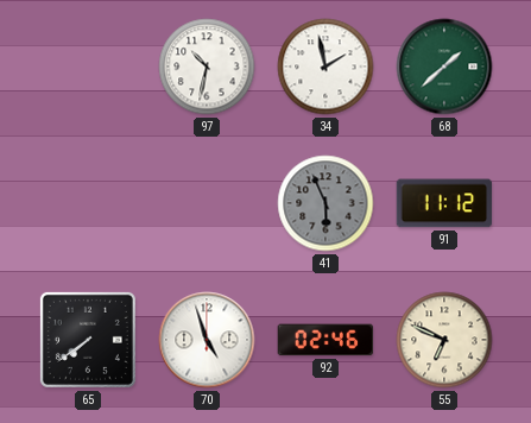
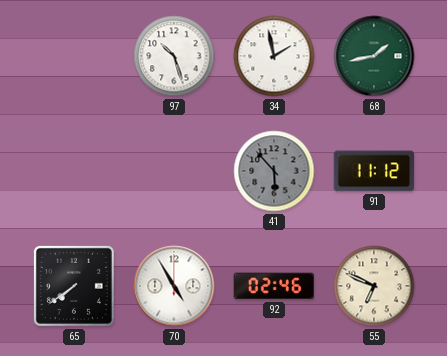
97: 10:32 -> 10:27
68: 1:38 -> 1:43
41: 5:56 -> 5:53
70: 4:57 -> 4:55
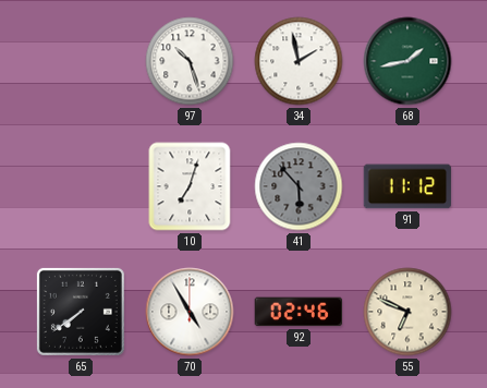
10: none -> 7:03
